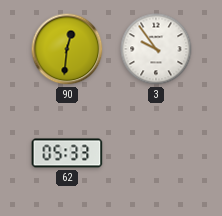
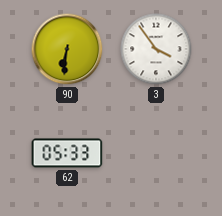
90: 12:31 -> 6:31
3: 9:54 -> 3:54
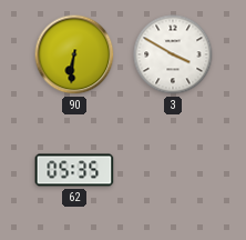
3: 3:54 -> 3:50
62: 05:33 -> 05:35
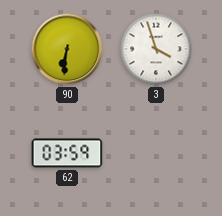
3: 3:50 -> 3:57
62: 05:35 -> 03:59
